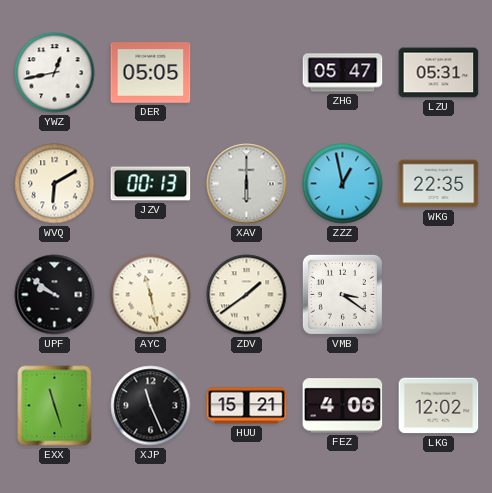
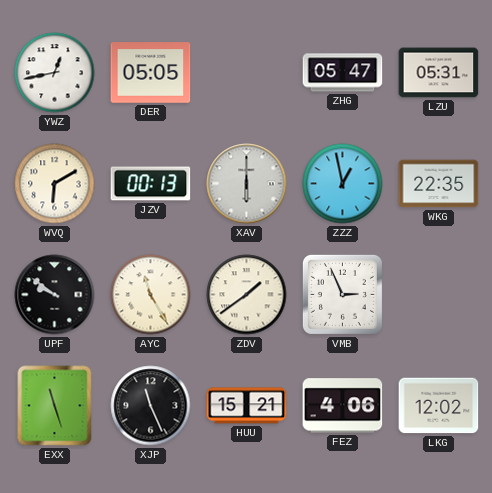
AYC: 11:28 -> 11:25
VMB: 3:21 -> 2:56
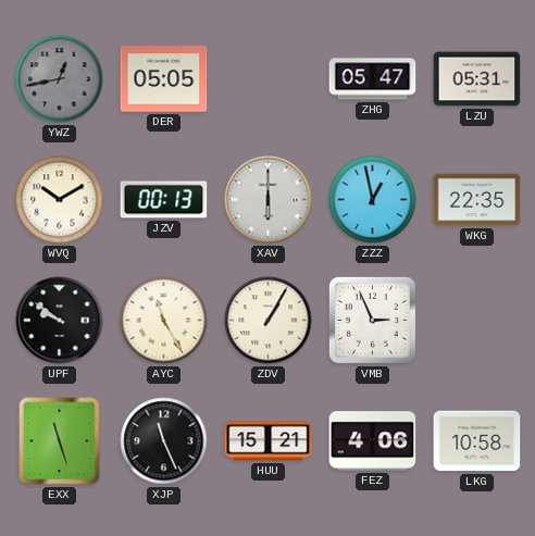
YWZ dial: white -> grey
WVQ: 6:10 -> 10:10
ZDV: 1:39 -> 1:05
LKG: 12:02 -> 10:58
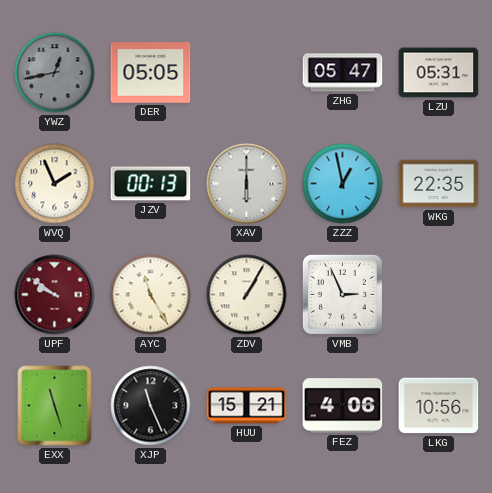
WVQ: 10:10 -> 1:56
UPF dial: black -> burgundy
LKG: 10:58 -> 10:56
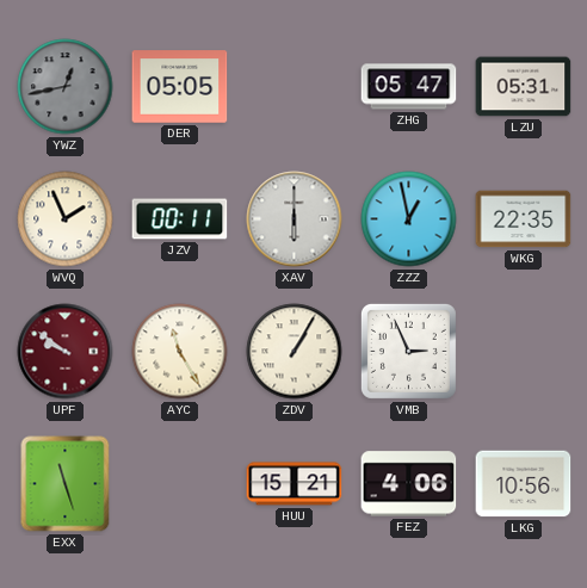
JZV: 00:13 -> 00:11
XJP: 11:26 -> none
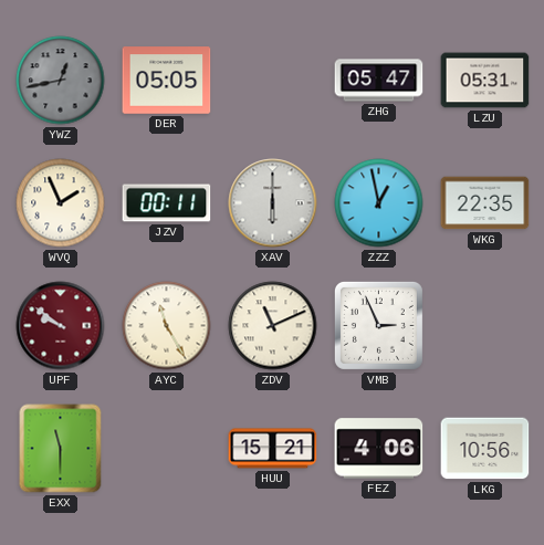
ZDV: 1:05 -> 11:11
EXX: 11:27 -> 11:30
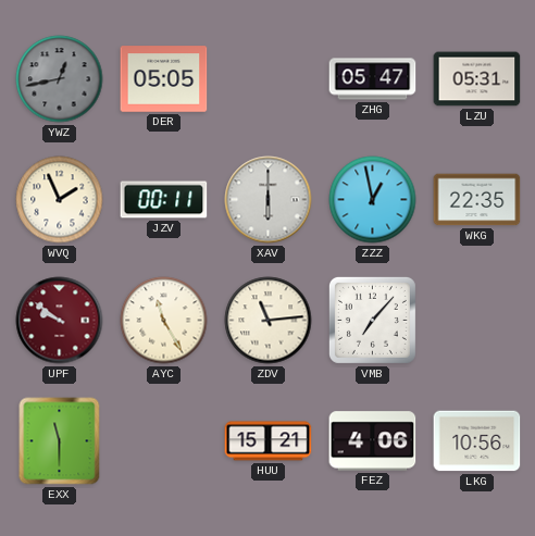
ZDV: 11:11 -> 11:14
VMB: 2:56 -> 7:07
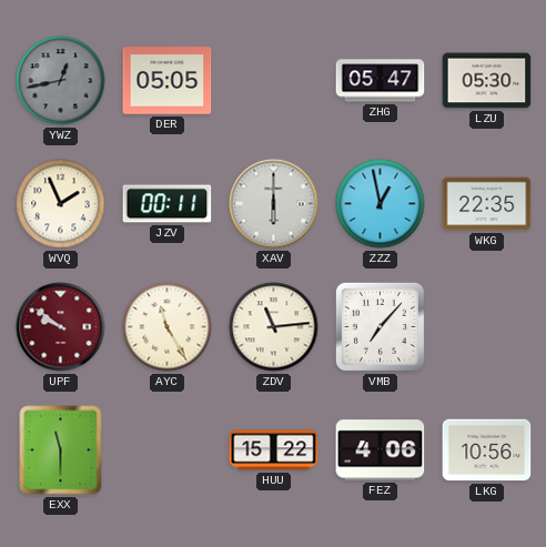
LZU: 05:31 -> 05:30
HUU: 15:21 -> 15:22
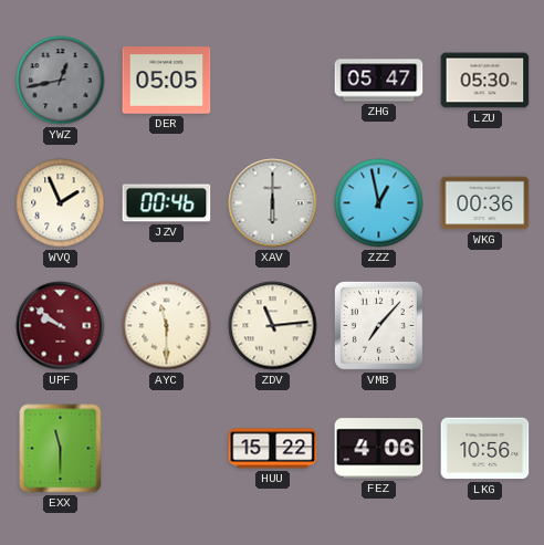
JZV: 00:11 -> 00:46
WKG: 22:35 -> 00:36
AYC: 11:25 -> 11:30
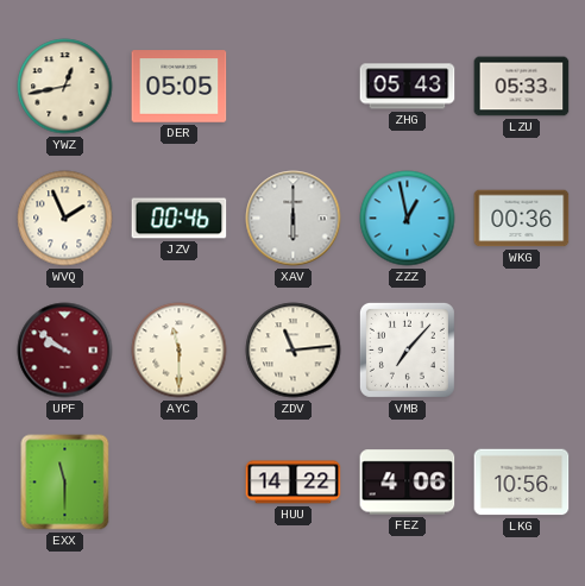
YWZ dial: grey -> cream
ZHG: 05:47 -> 05:43
LZU: 05:30 -> 05:33
HUU: 15:22 -> 14:22
